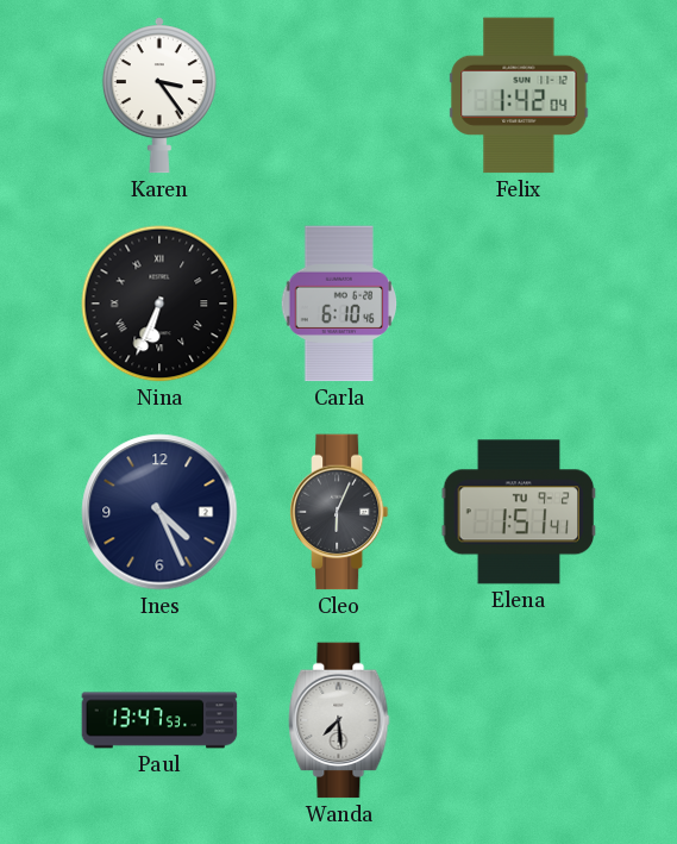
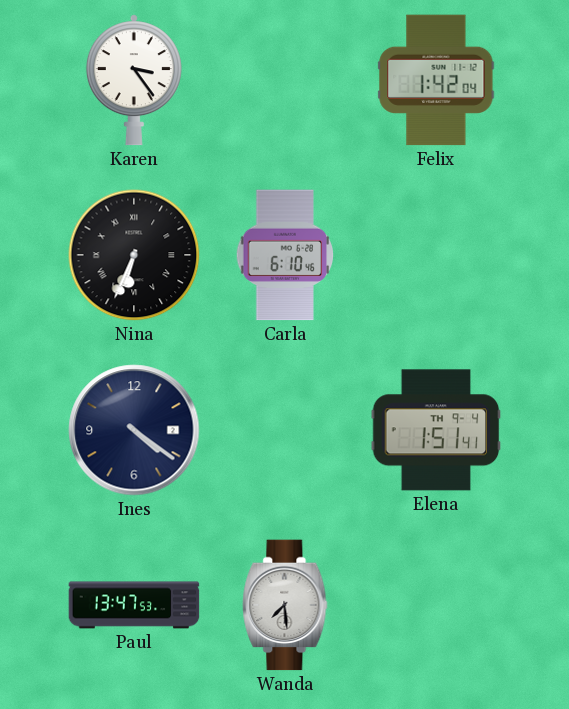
Ines: 4:26 -> 4:21
Cleo: 6:04 -> none
Elena date: TU 9-2 -> TH 9-4
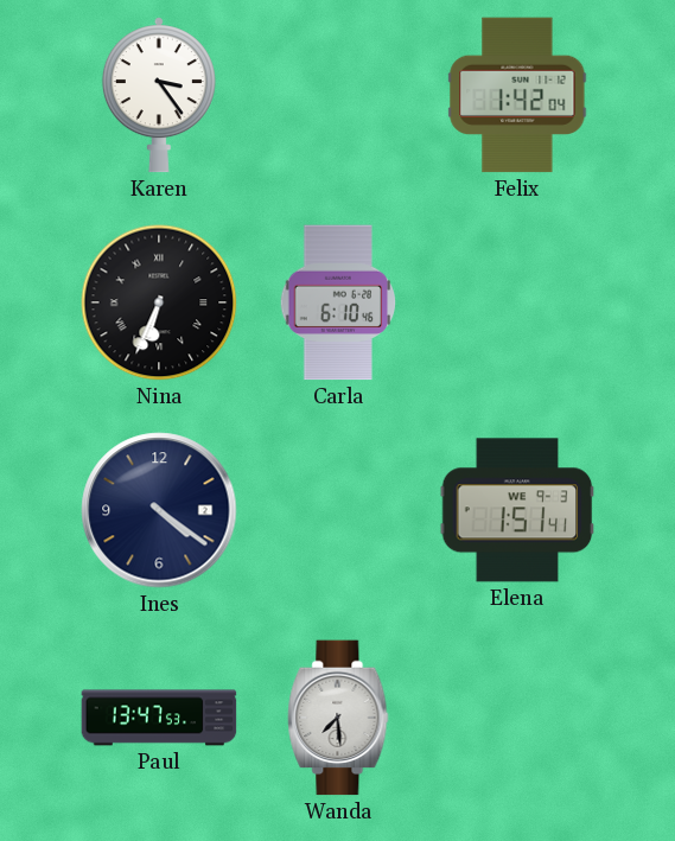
Elena date: TH 9-4 -> WE 9-3
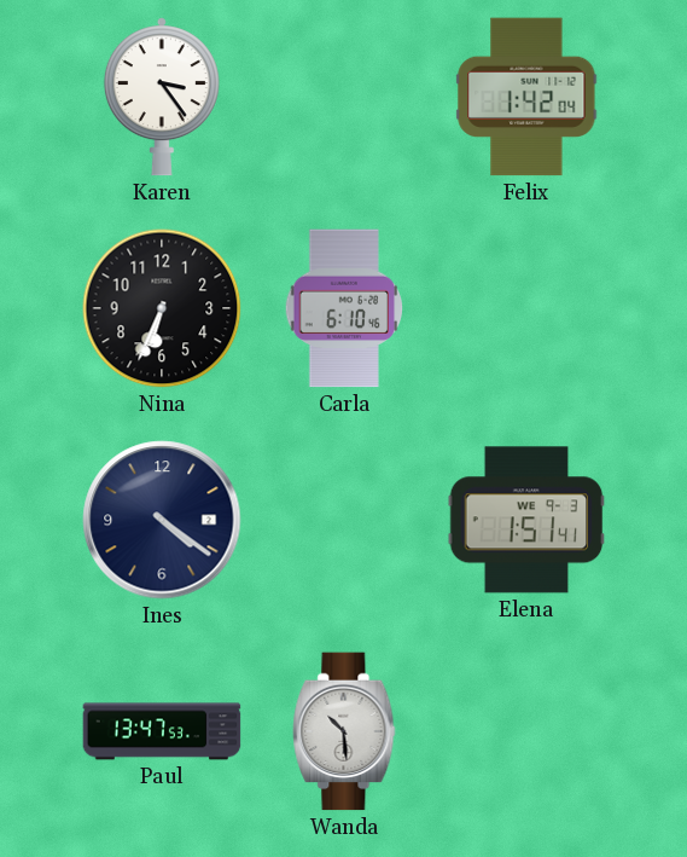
Nina numerals: Roman -> Arabic
Wanda: 7:29 -> 10:29
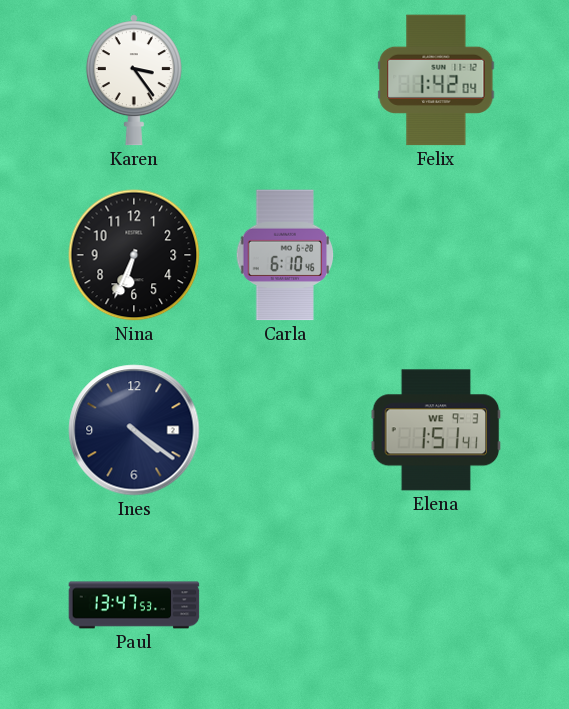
Wanda: 10:29 -> none
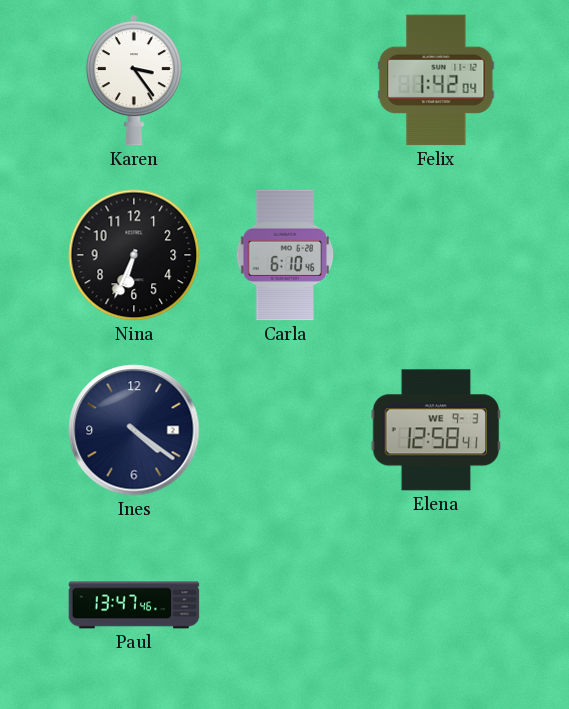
Elena: 1:51 -> 12:58
Paul: 13:47:53 -> 13:47:46
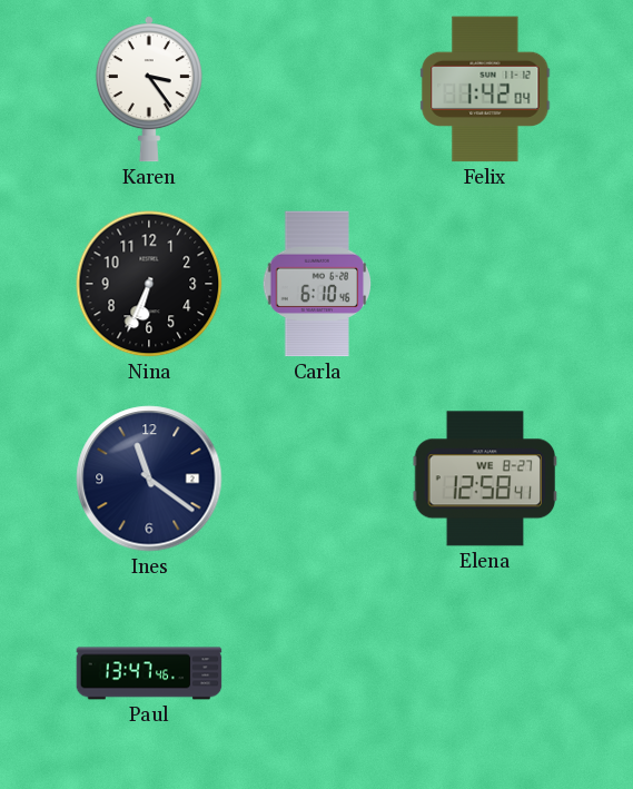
Ines: 4:21 -> 11:21
Elena date: WE 9-3 -> WE 8-27
